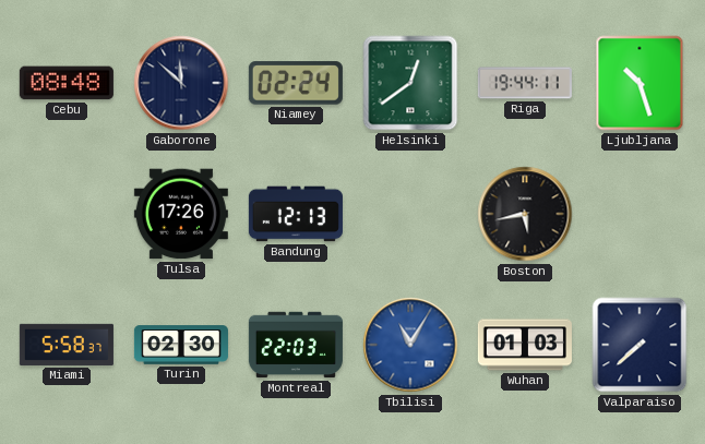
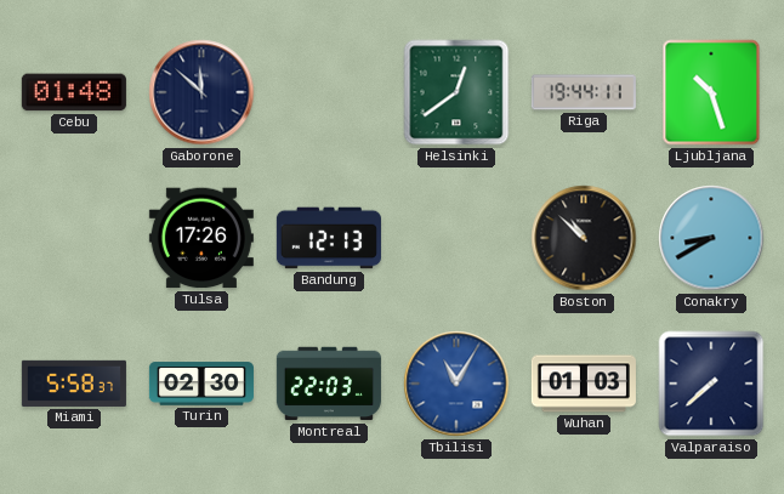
Cebu: 08:48 -> 01:48
Niamey: 02:24 -> none
Boston: 5:43 -> 10:52
Conakry: none -> 8:40
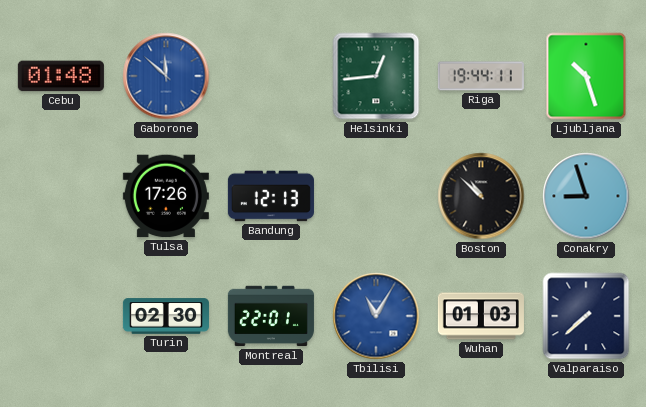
Gaborone dial: navy -> blue
Helsinki: 12:39 -> 12:44
Conakry: 8:40 -> 8:57
Miami: 5:58 -> none
Montreal: 22:03 -> 22:01
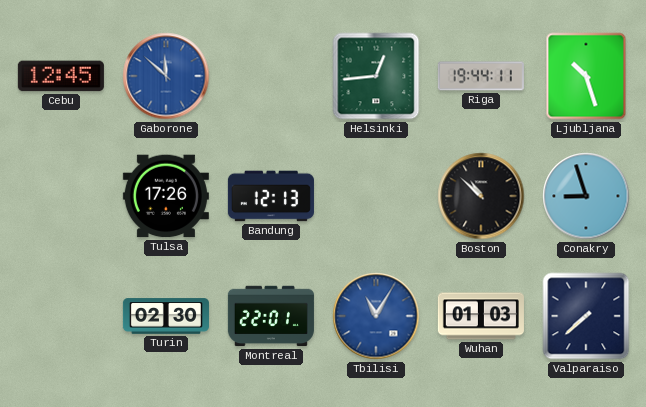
Cebu: 01:48 -> 12:45
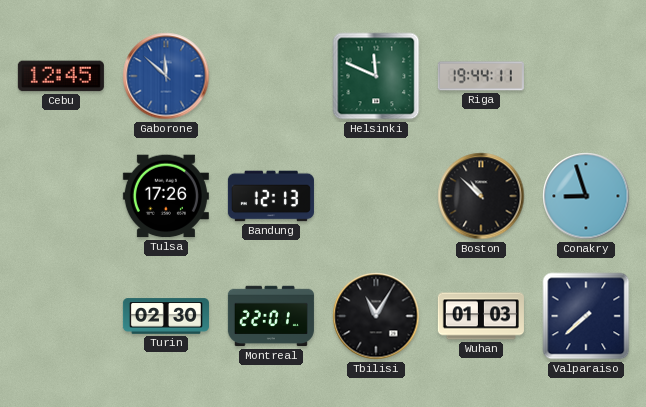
Helsinki: 12:44 -> 11:49
Ljubljana: 10:27 -> none
Tbilisi dial: blue -> black
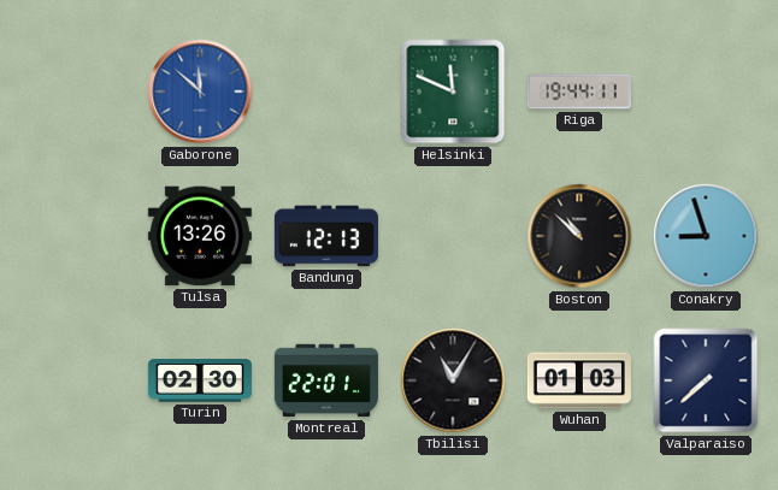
Cebu: 12:45 -> none
Tulsa: 17:26 -> 13:26
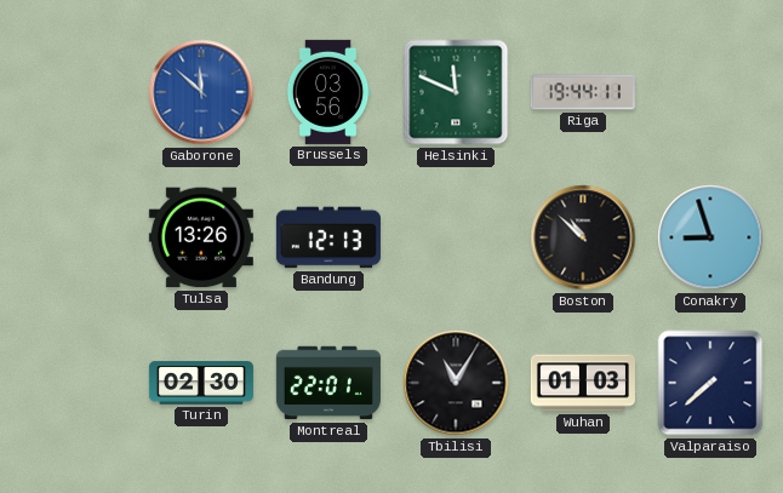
Brussels: none -> 03:56
